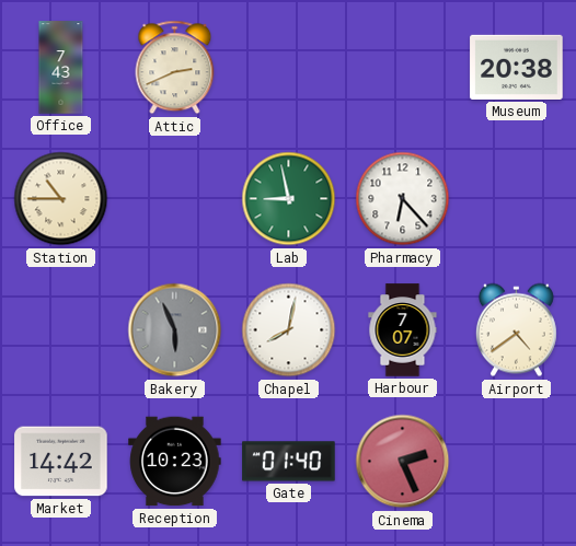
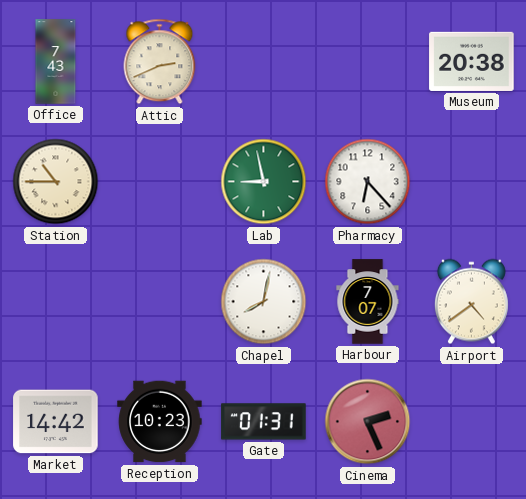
Bakery: 5:56 -> none
Gate: 01:40 -> 01:31
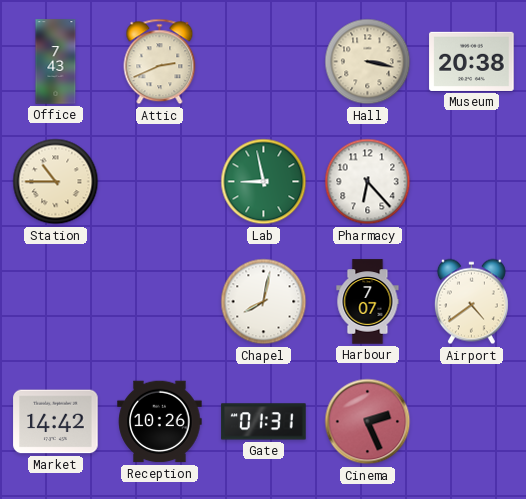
Hall: none -> 3:17
Reception: 10:23 -> 10:26
